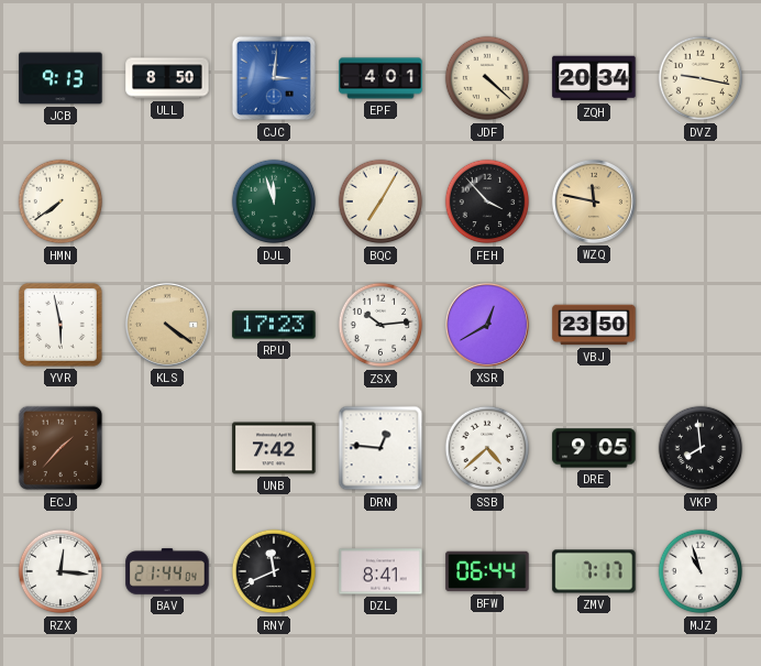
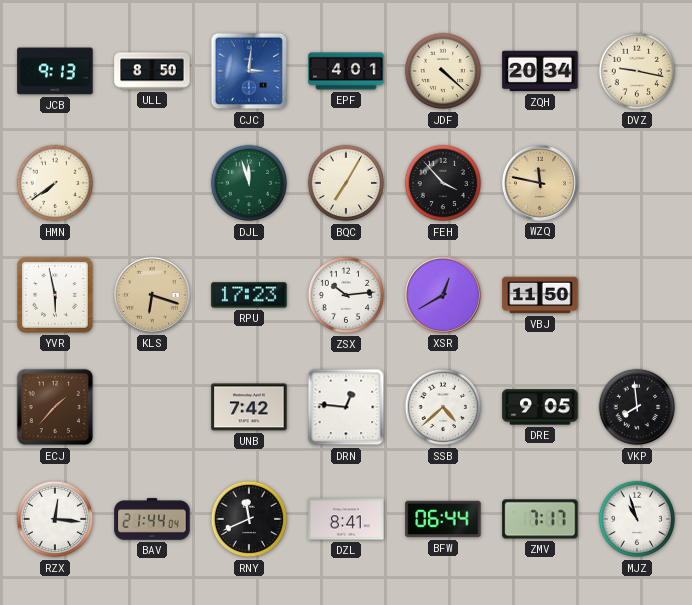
KLS: 4:21 -> 6:18
VBJ: 23:50 -> 11:50
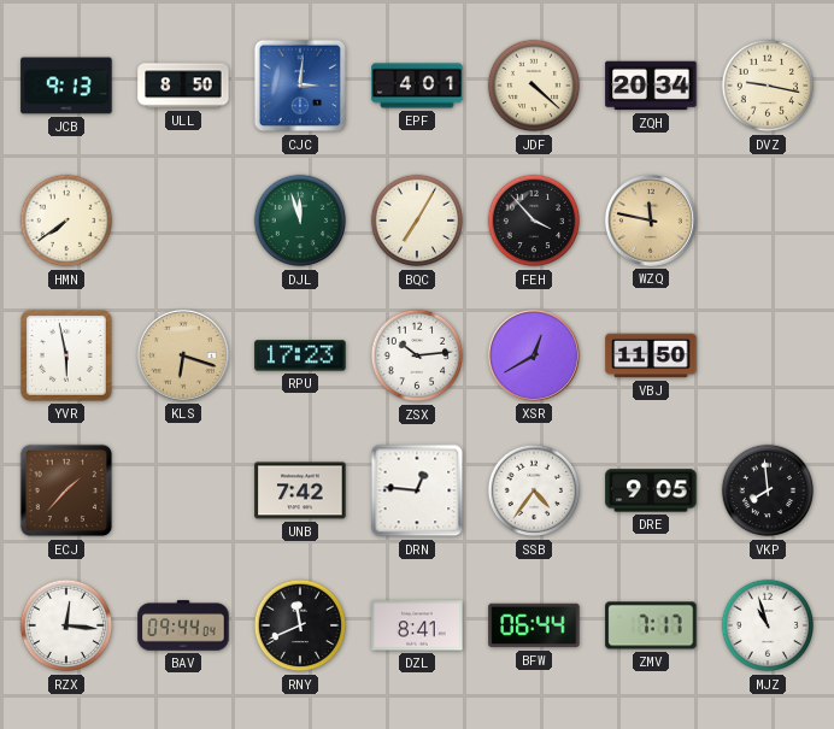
SSB: 4:38 -> 4:36
BAV: 21:44 -> 09:44
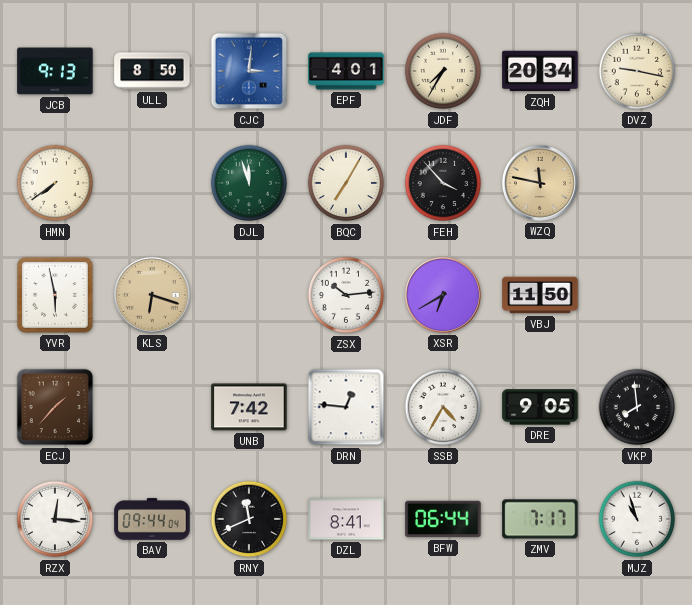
JDF: 4:22 -> 7:35
RPU: 17:23 -> none
XSR: 12:40 -> 6:40
SSB: 4:36 -> 4:35
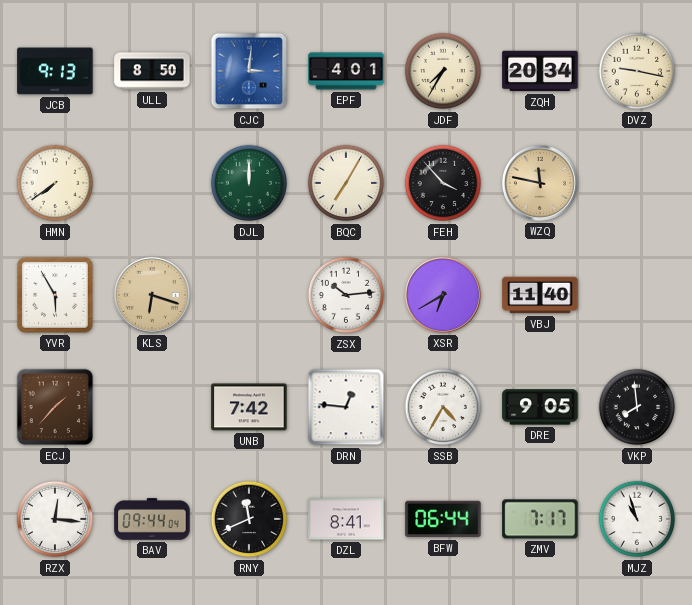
DJL: 11:57 -> 12:00
YVR: 5:58 -> 5:55
VBJ: 11:50 -> 11:40
